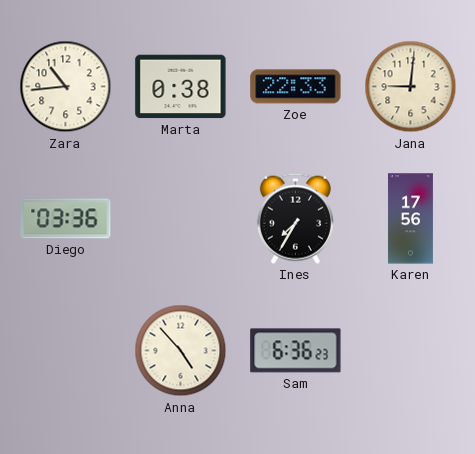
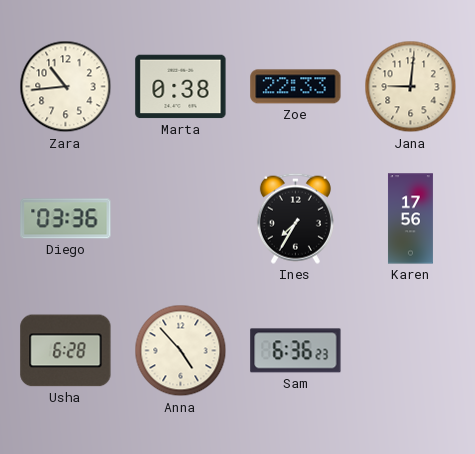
Usha: none -> 6:28
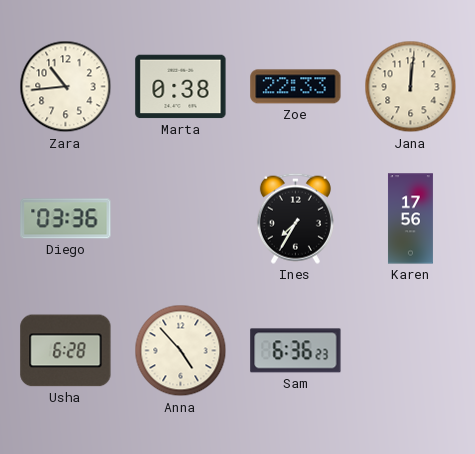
Jana: 9:01 -> 12:01
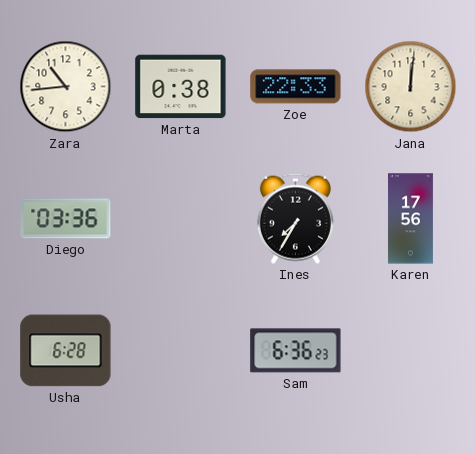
Anna: 4:53 -> none
